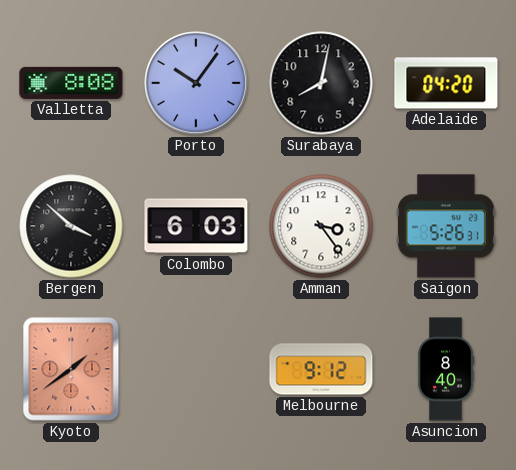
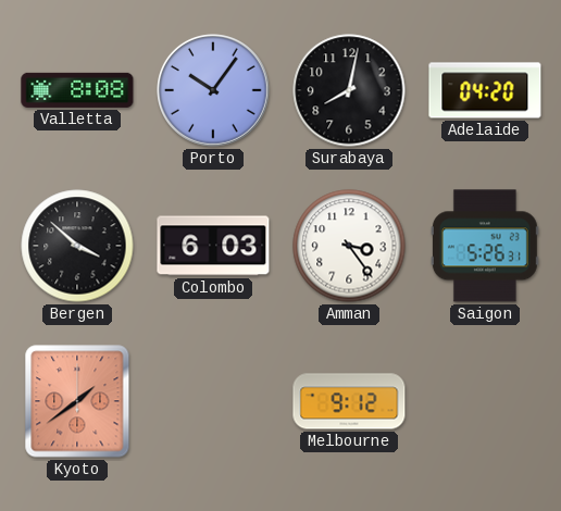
Asuncion: 8:40 -> none
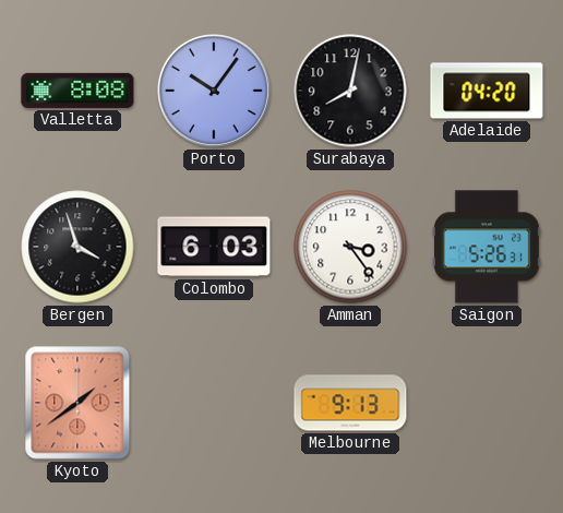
Bergen: 3:52 -> 3:57
Melbourne: 9:12 -> 9:13
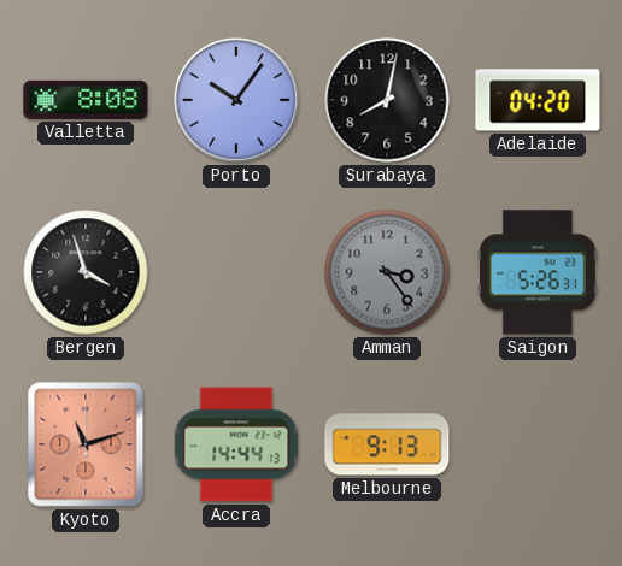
Colombo: 6:03 -> none
Amman dial: white -> grey
Kyoto: 1:39 -> 11:12
Accra: none -> 14:44
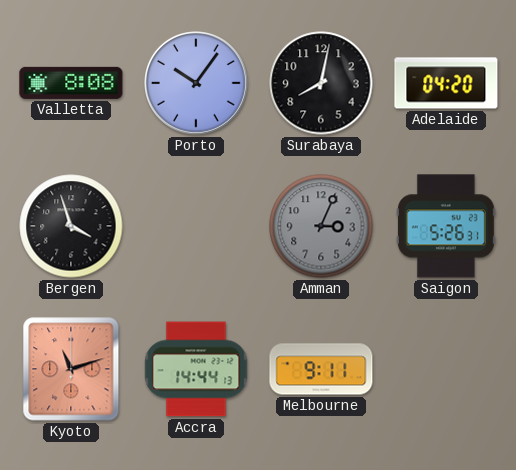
Amman: 3:24 -> 3:04
Melbourne: 9:13 -> 9:11
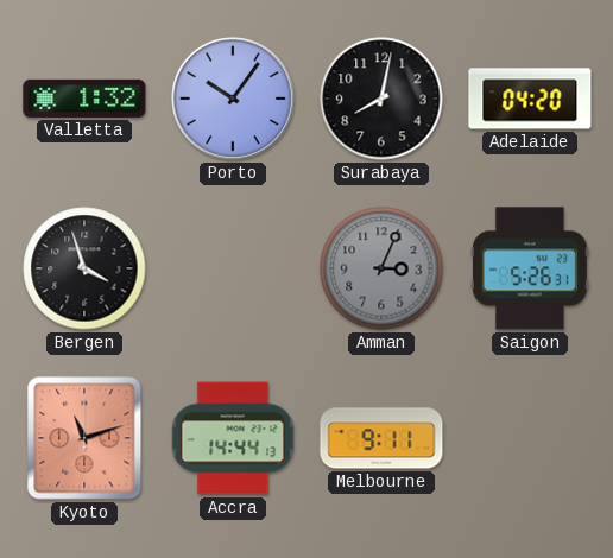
Valletta: 8:08 -> 1:32
